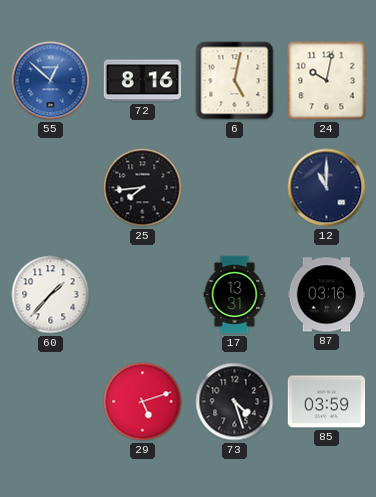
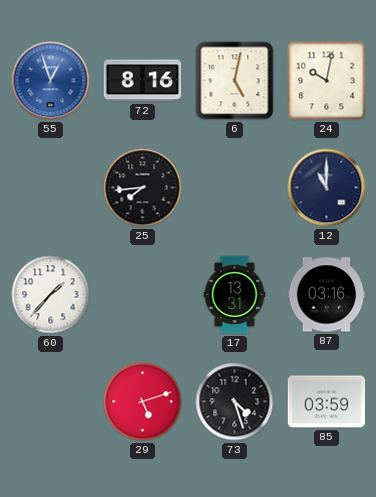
55: 12:52 -> 12:57
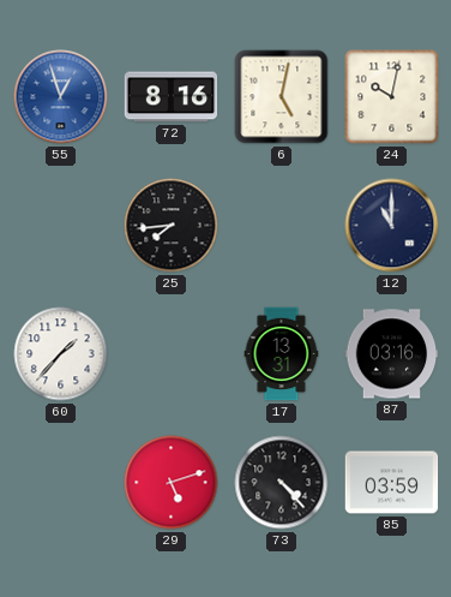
73: 4:27 -> 4:23
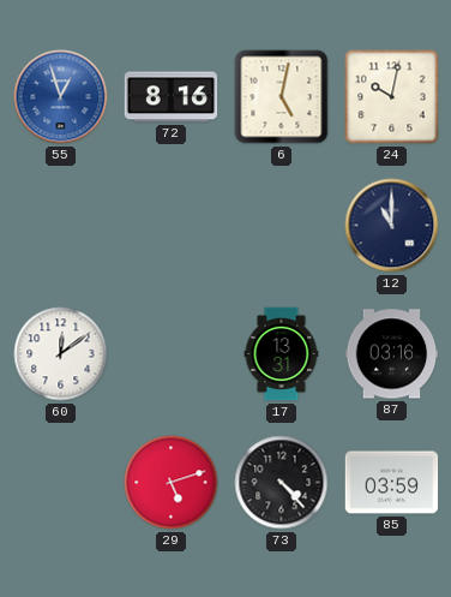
25: 7:44 -> none
60: 1:37 -> 12:09
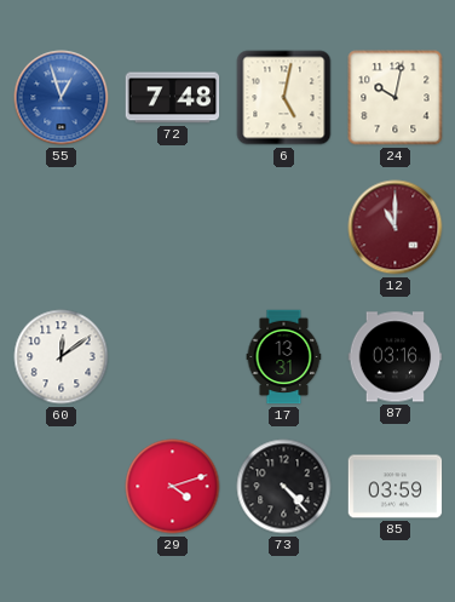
72: 8:16 -> 7:48
12 dial: navy -> burgundy
29: 5:12 -> 4:12
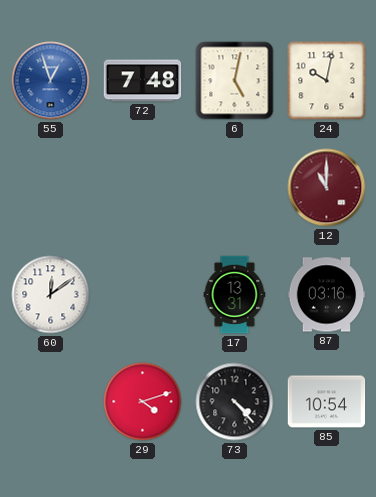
85: 03:59 -> 10:54
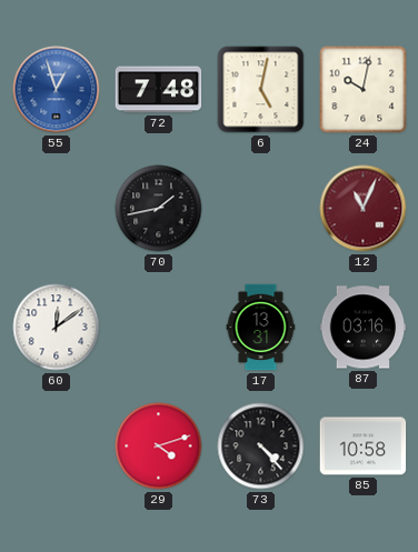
70: none -> 1:43
12: 11:00 -> 11:04
85: 10:54 -> 10:58
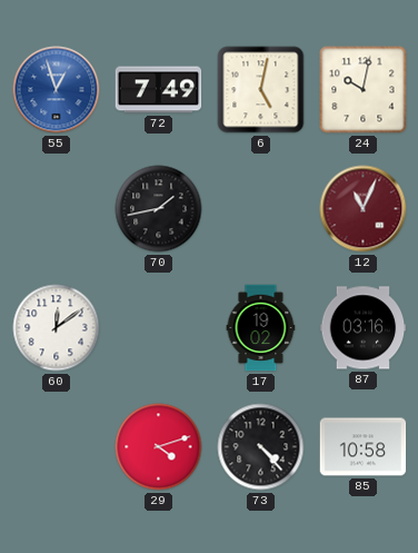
72: 7:48 -> 7:49
17: 13:31 -> 19:02
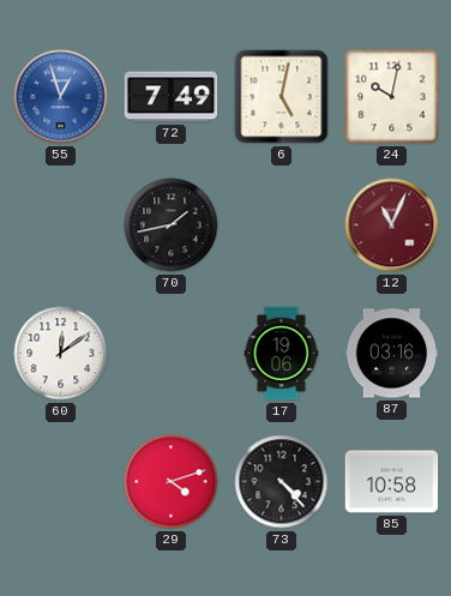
17: 19:02 -> 19:06
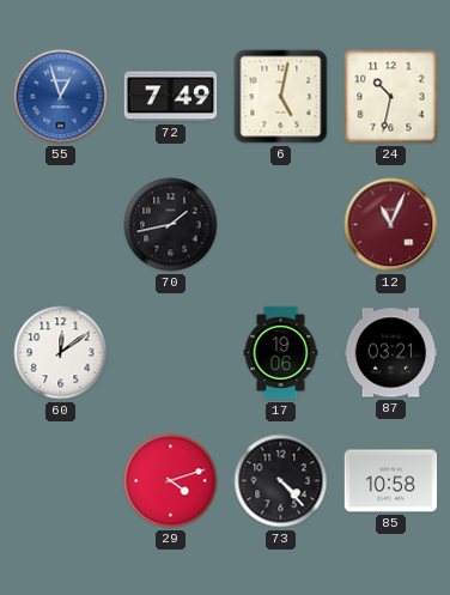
24: 10:02 -> 10:32
87: 03:16 -> 03:21
